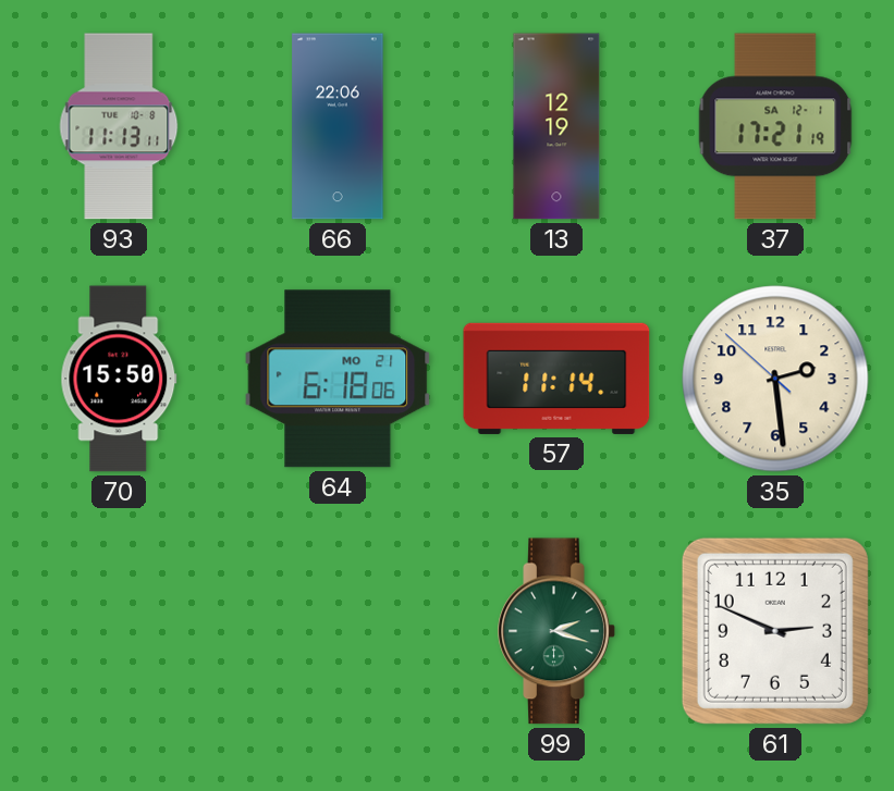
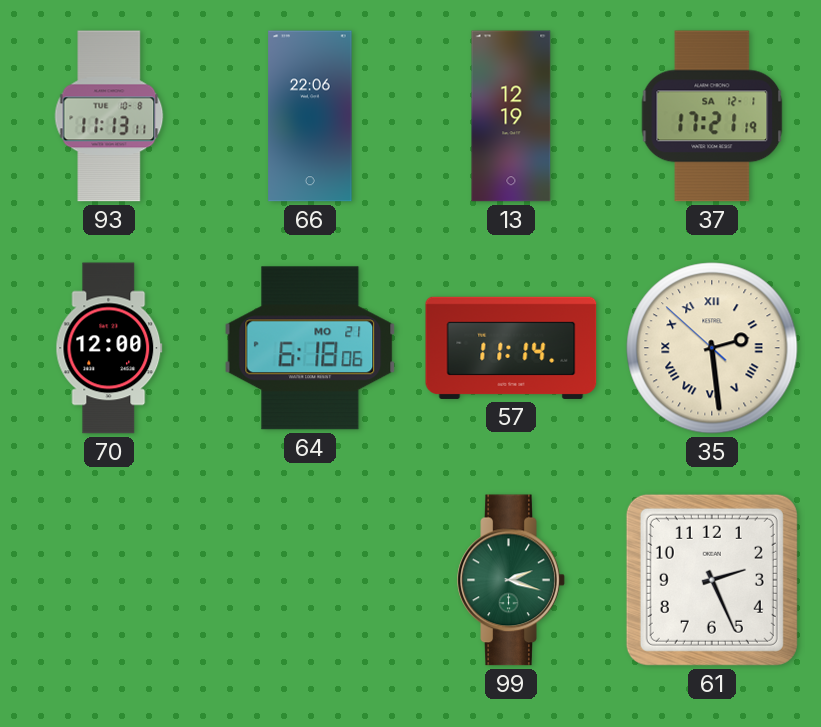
70: 15:50 -> 12:00
35 numerals: Arabic -> Roman
61: 2:49 -> 2:26
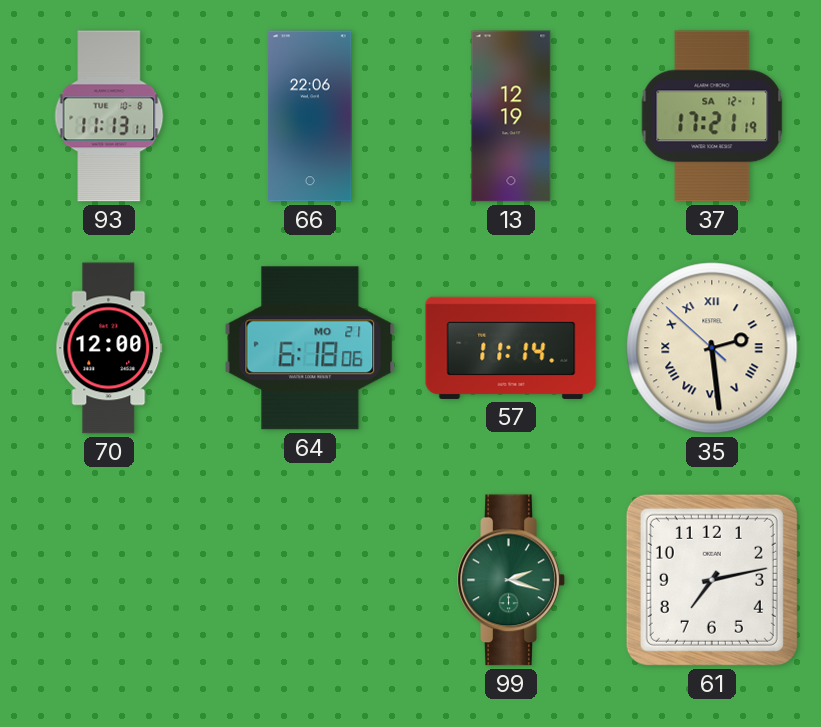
61: 2:26 -> 7:13
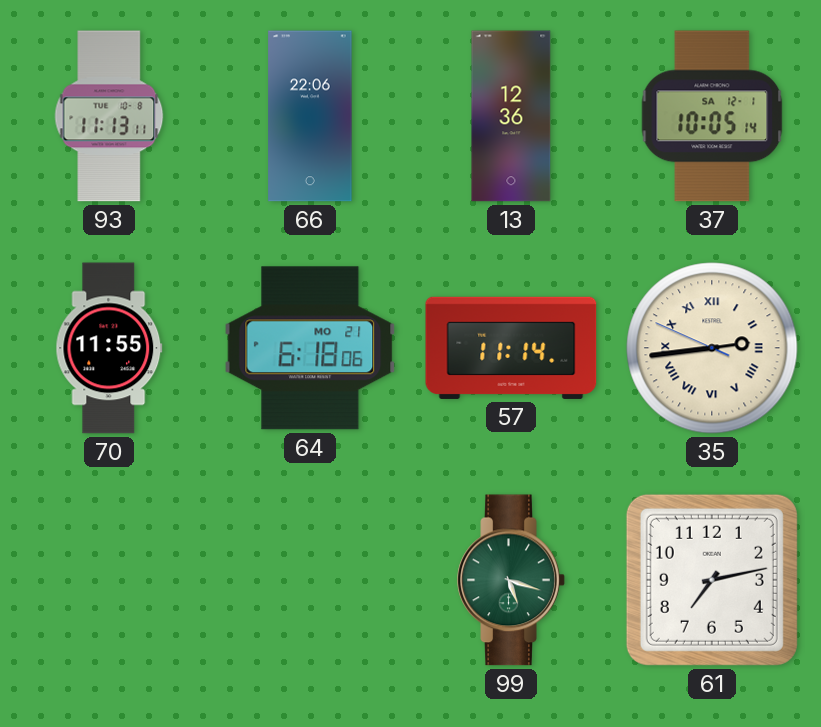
13: 12:19 -> 12:36
37: 17:21 -> 10:05
70: 12:00 -> 11:55
35: 2:28 -> 2:43
99: 2:18 -> 5:18
